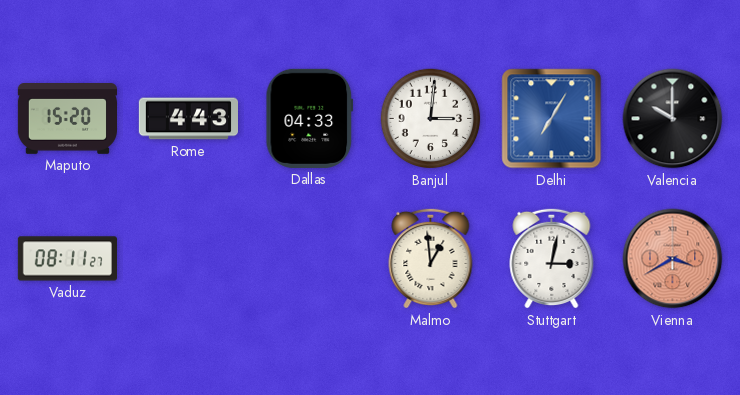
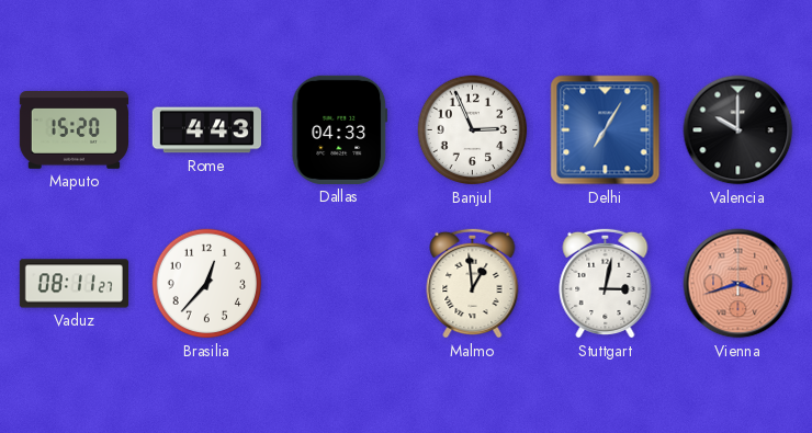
Banjul: 3:01 -> 2:56
Brasilia: none -> 12:37
Vienna: 3:40 -> 3:42
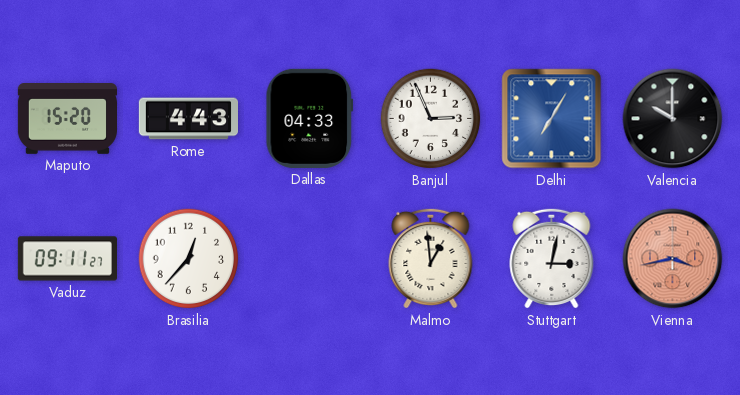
Vaduz: 08:11 -> 09:11
Vienna: 3:42 -> 3:43
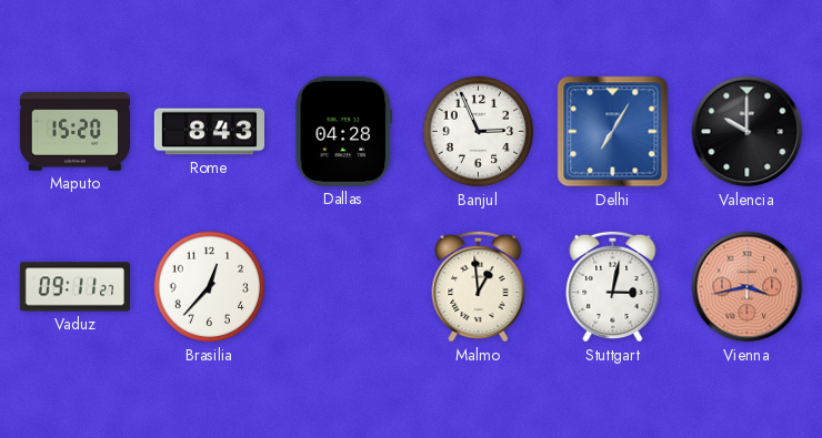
Rome: 4:43 -> 8:43
Dallas: 04:33 -> 04:28
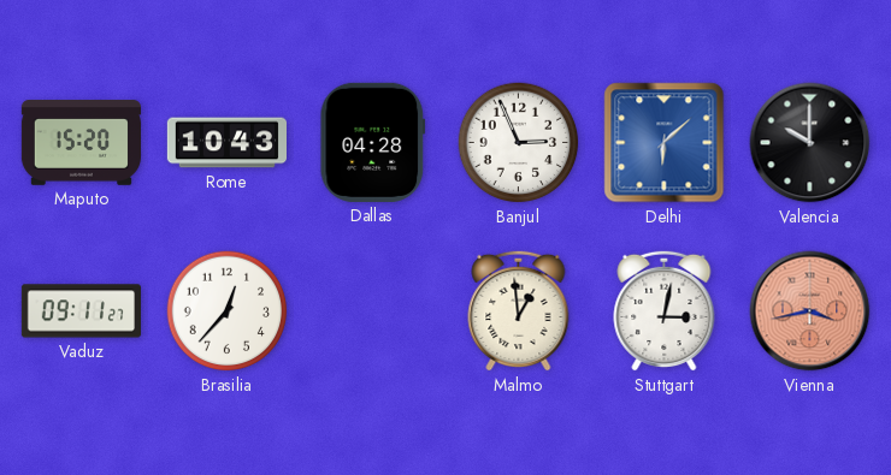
Rome: 8:43 -> 10:43
Delhi: 7:05 -> 6:08
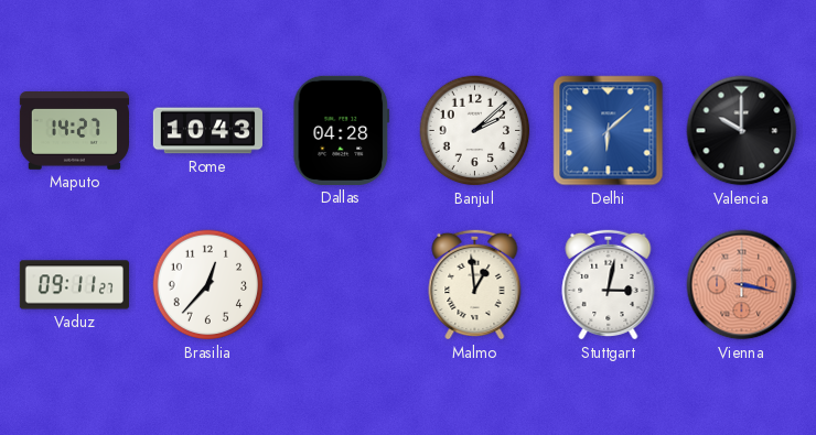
Maputo: 15:20 -> 14:27
Banjul: 2:56 -> 2:08
Vienna: 3:43 -> 3:17
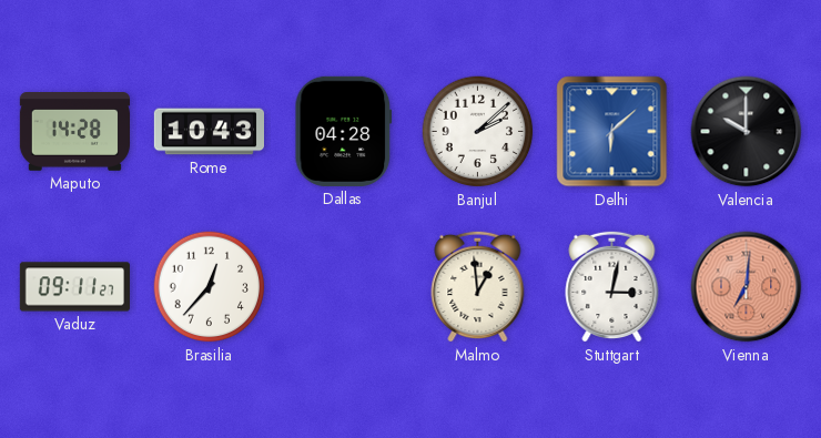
Maputo: 14:27 -> 14:28
Vienna: 3:17 -> 7:01
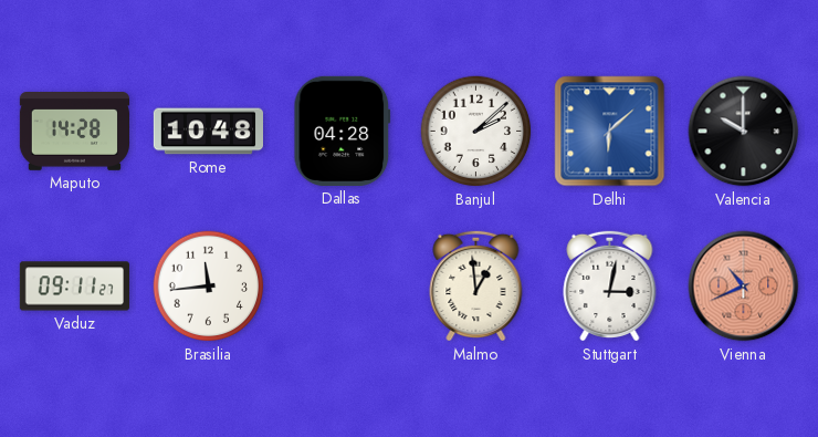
Rome: 10:43 -> 10:48
Brasilia: 12:37 -> 11:44
Vienna: 7:01 -> 10:41
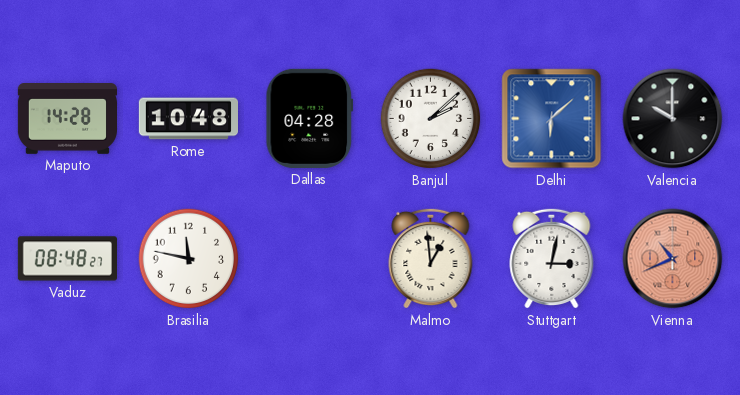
Vaduz: 09:11 -> 08:48
Brasilia: 11:44 -> 11:47
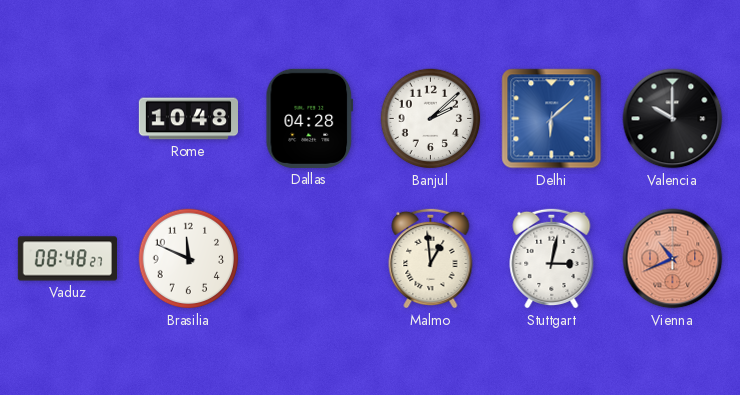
Maputo: 14:28 -> none
Brasilia: 11:47 -> 11:49
